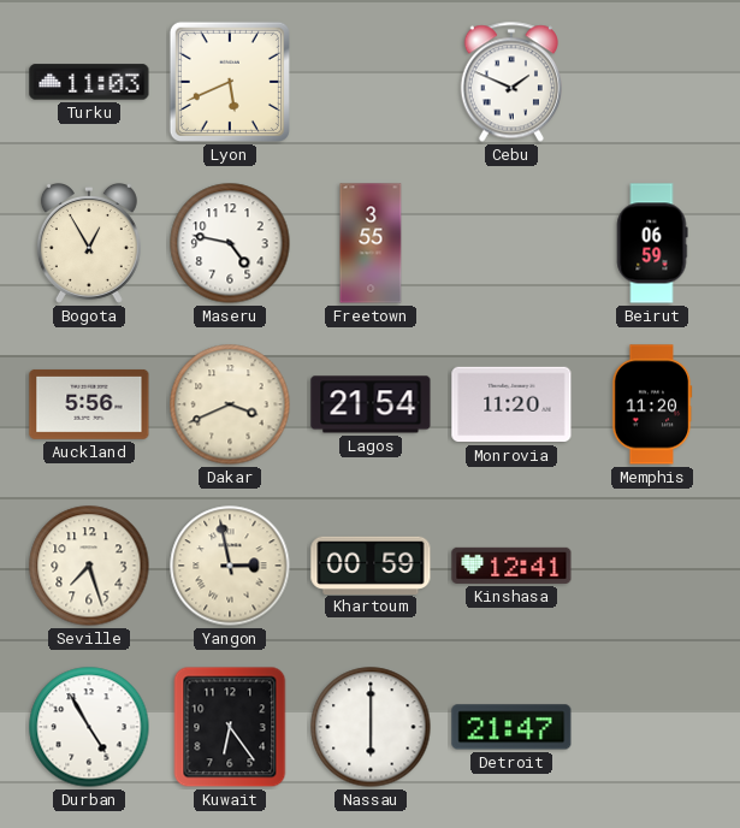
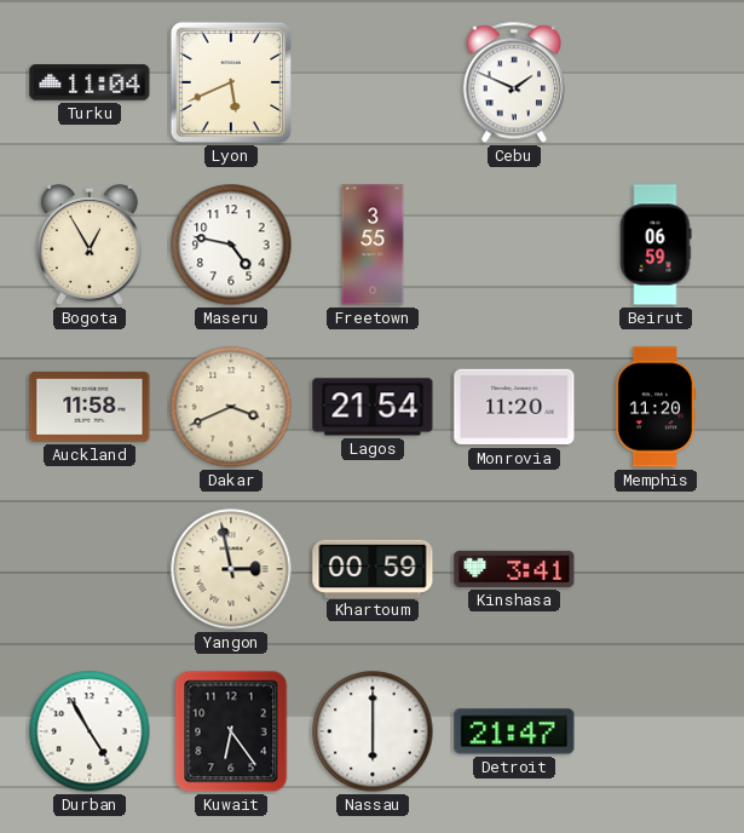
Turku: 11:03 -> 11:04
Auckland: 5:56 -> 11:58
Seville: 7:27 -> none
Kinshasa: 12:41 -> 3:41
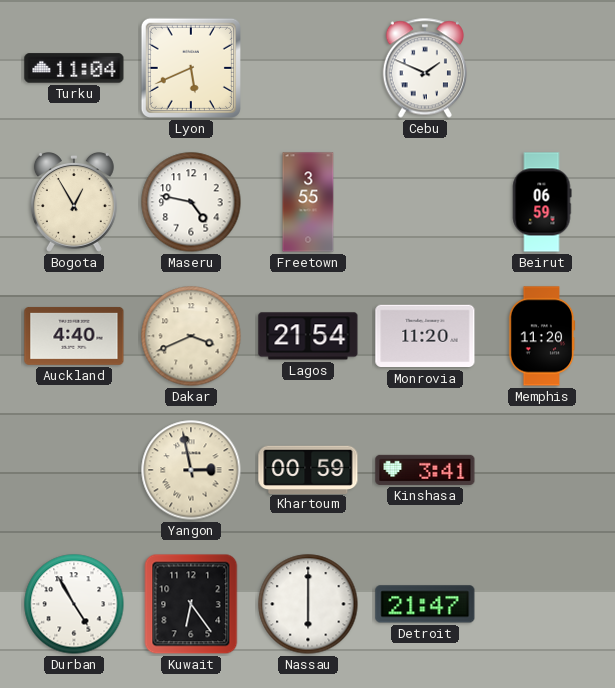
Auckland: 11:58 -> 4:40
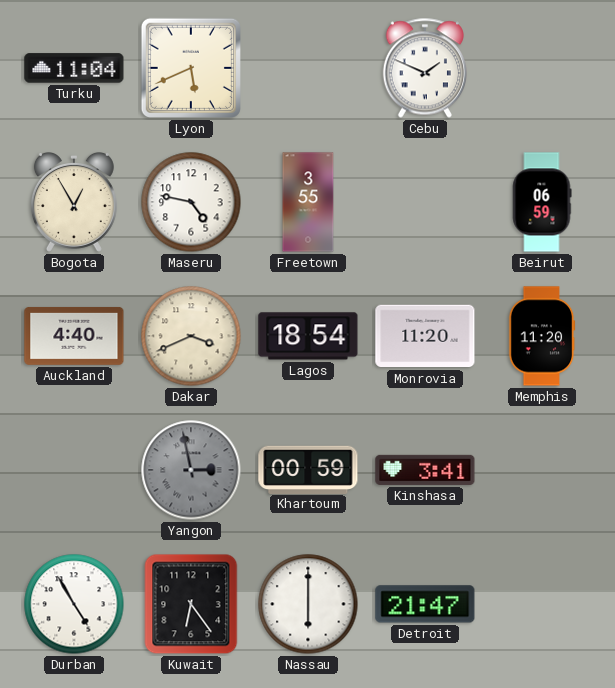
Lagos: 21:54 -> 18:54
Yangon dial: cream -> grey
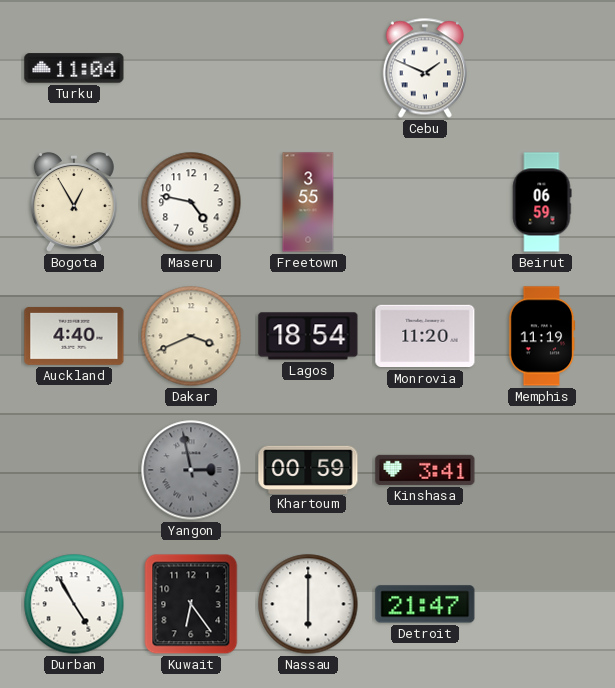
Lyon: 5:41 -> none
Memphis: 11:20 -> 11:19
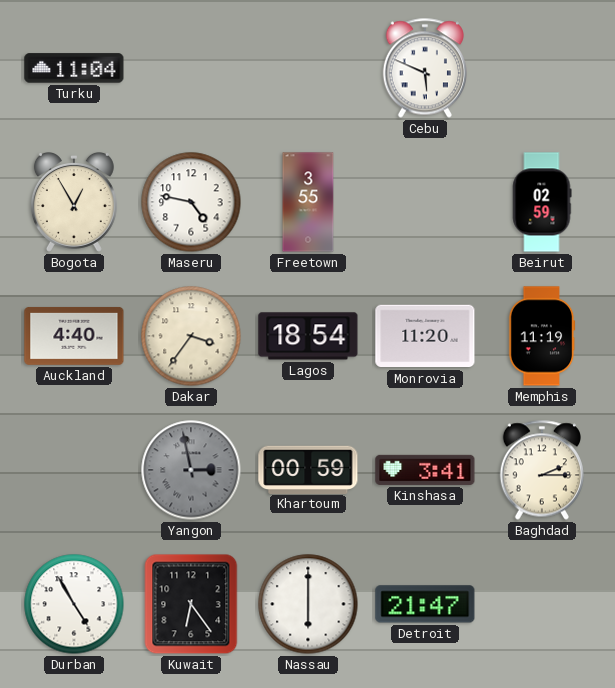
Cebu: 1:49 -> 5:49
Beirut: 06:59 -> 02:59
Dakar: 3:41 -> 3:36
Baghdad: none -> 2:15
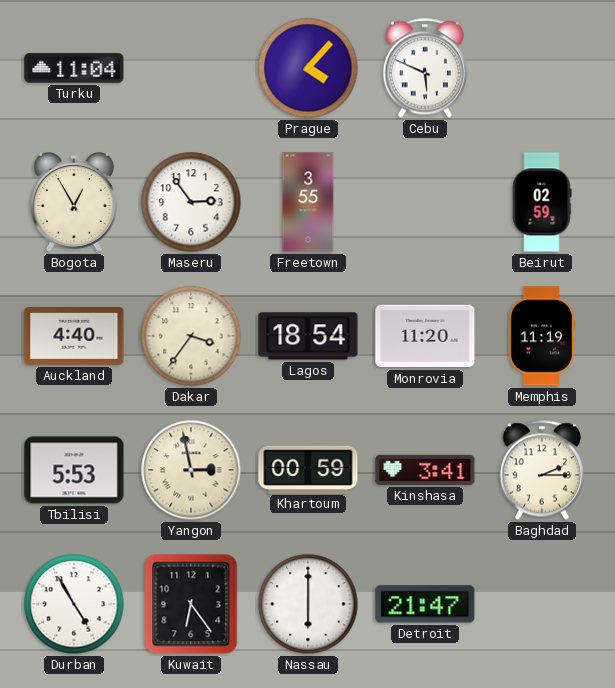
Prague: none -> 4:07
Maseru: 4:47 -> 2:54
Tbilisi: none -> 5:53
Yangon dial: grey -> cream
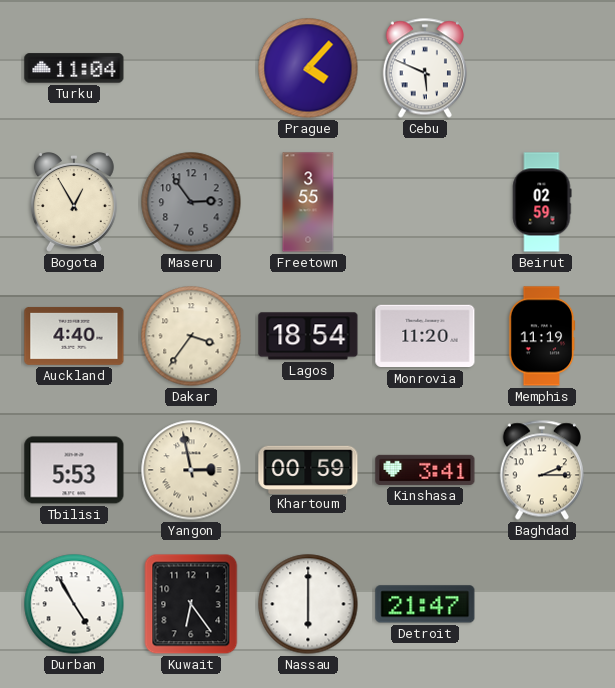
Maseru dial: white -> grey
